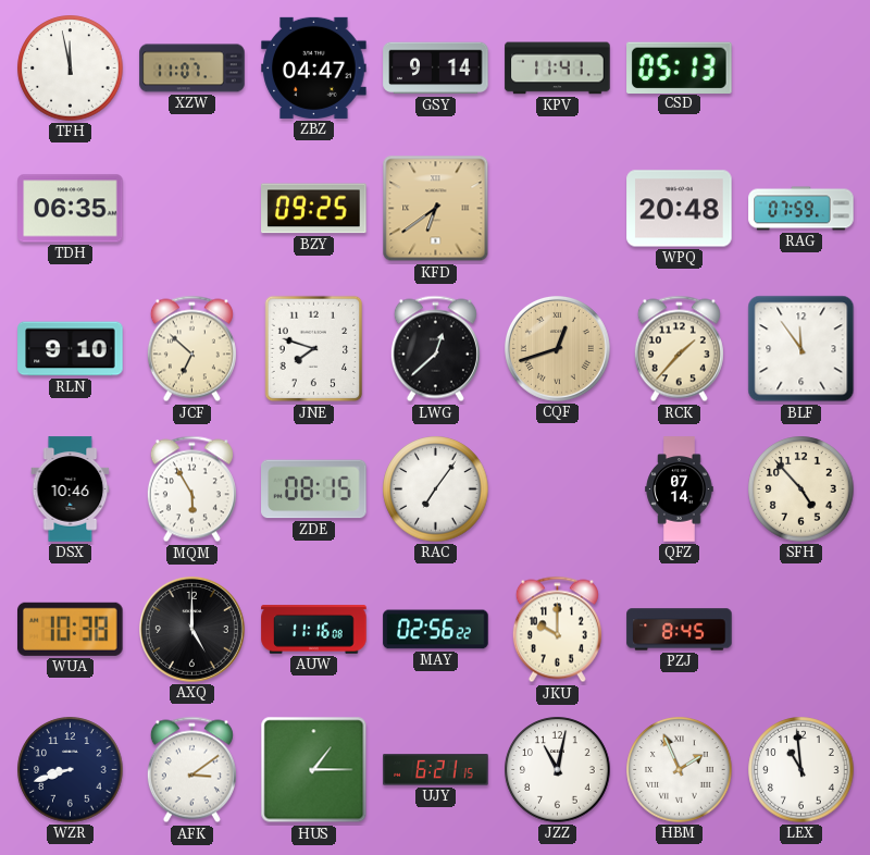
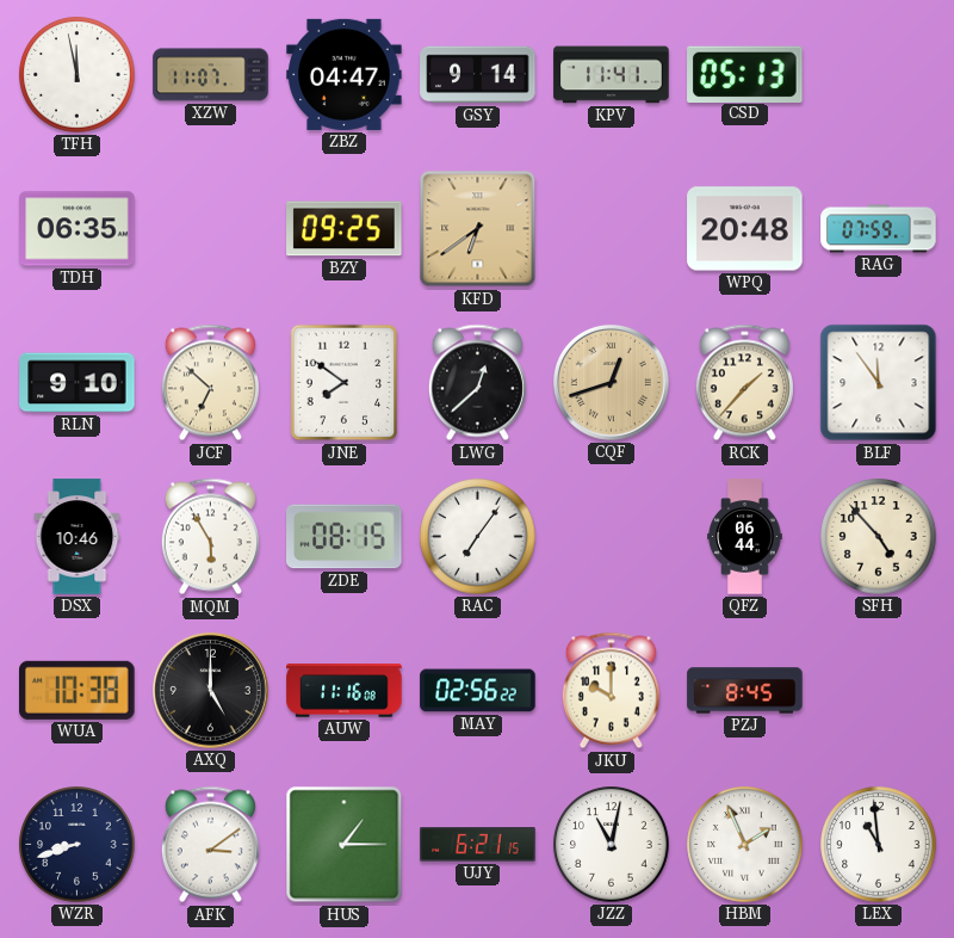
JNE: 7:48 -> 7:51
QFZ: 07:14 -> 06:44
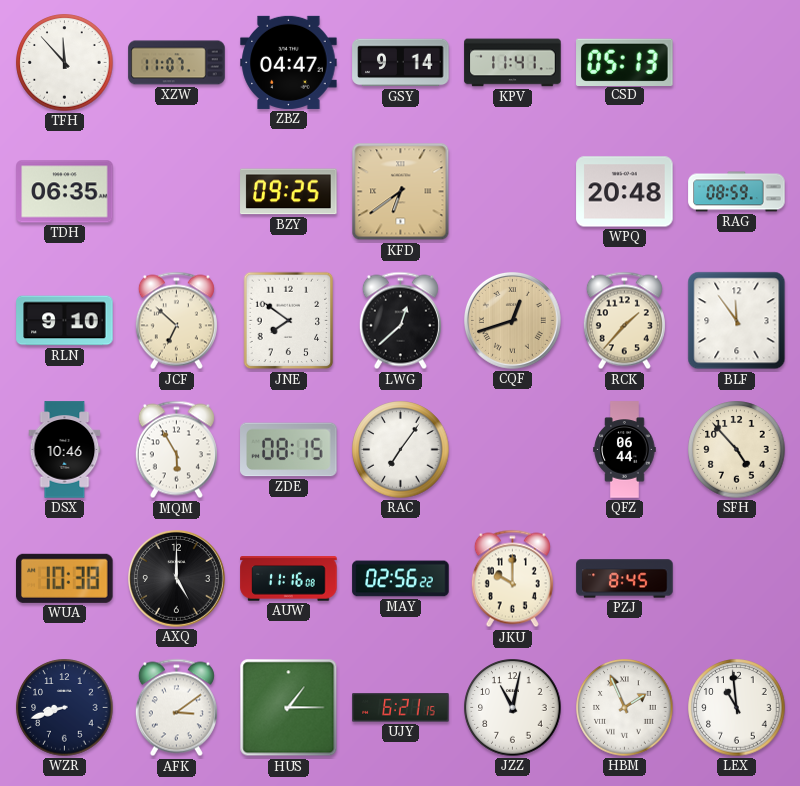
TFH: 11:58 -> 11:53
RAG: 07:59 -> 08:59
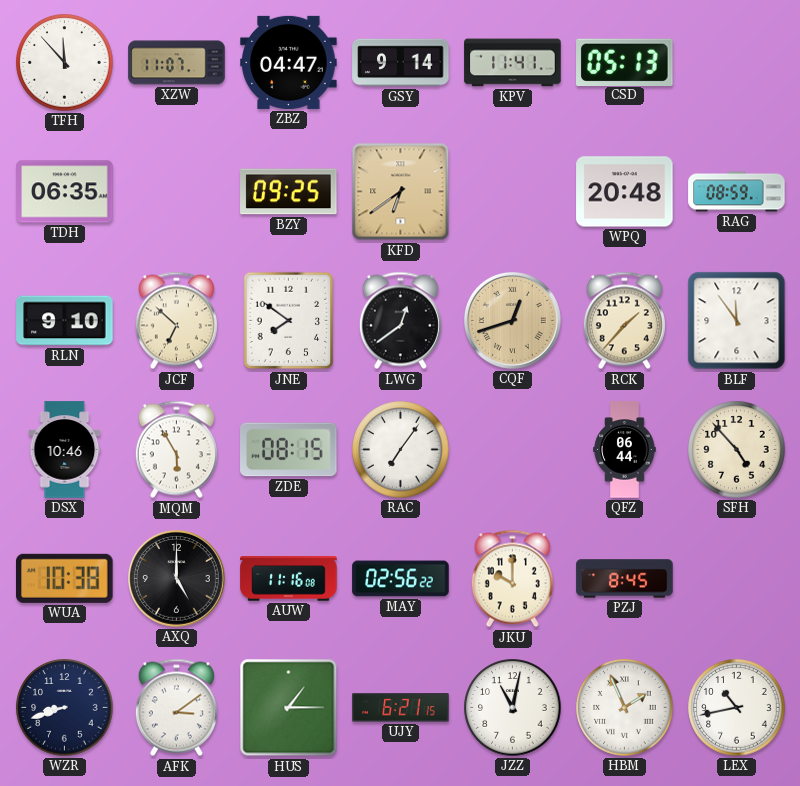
LWG: 12:38 -> 12:39
LEX: 10:59 -> 10:43
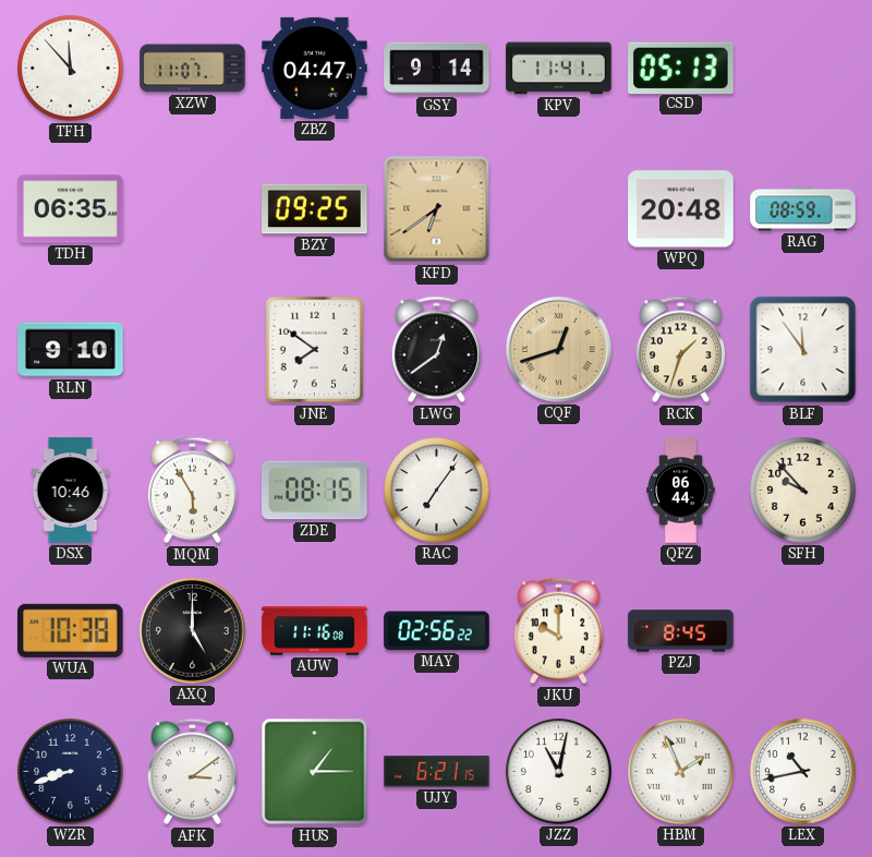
JCF: 6:52 -> none
RCK: 1:37 -> 1:33
SFH: 4:53 -> 9:53
